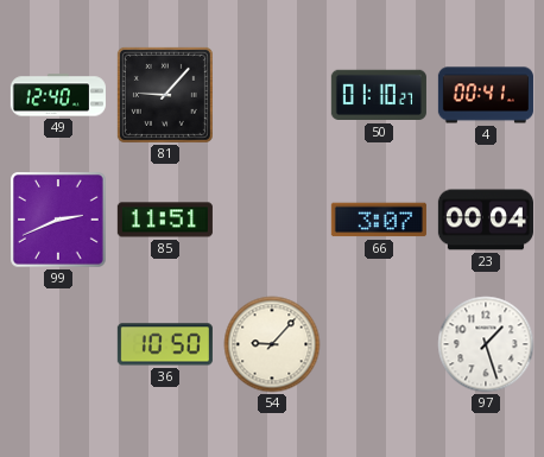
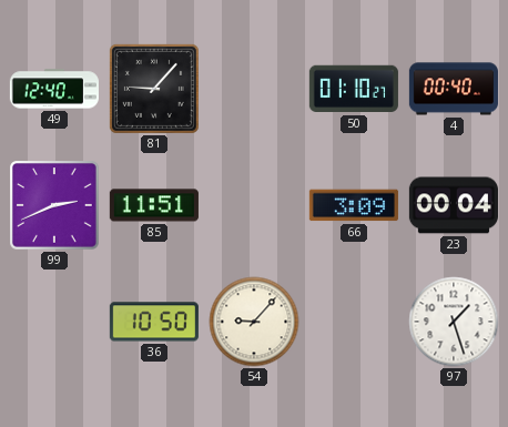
4: 00:41 -> 00:40
66: 3:07 -> 3:09
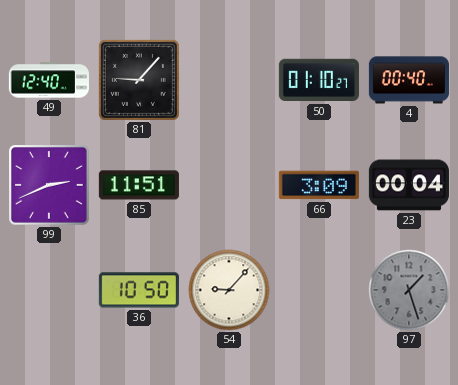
97 dial: white -> grey
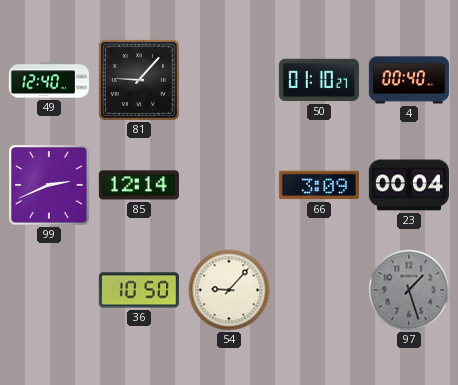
85: 11:51 -> 12:14
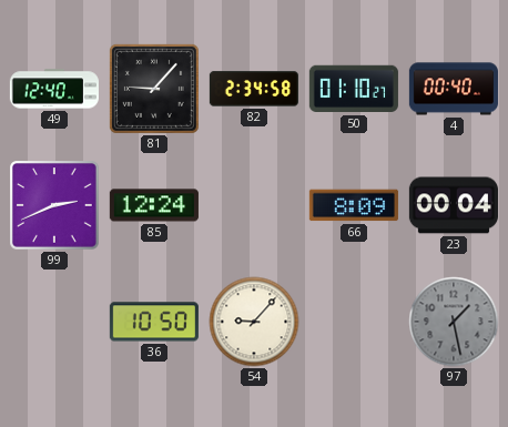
82: none -> 2:34
85: 12:14 -> 12:24
66: 3:09 -> 8:09
97: 1:27 -> 1:28
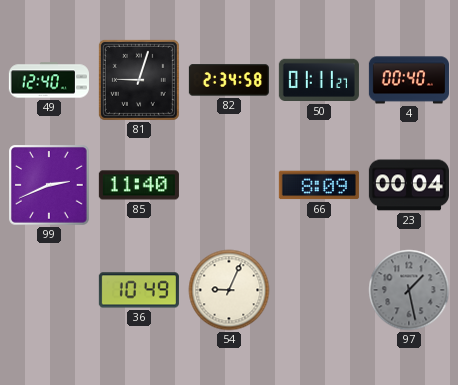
81: 9:07 -> 9:03
50: 01:10 -> 01:11
85: 12:24 -> 11:40
36: 10:50 -> 10:49
54: 9:07 -> 9:04
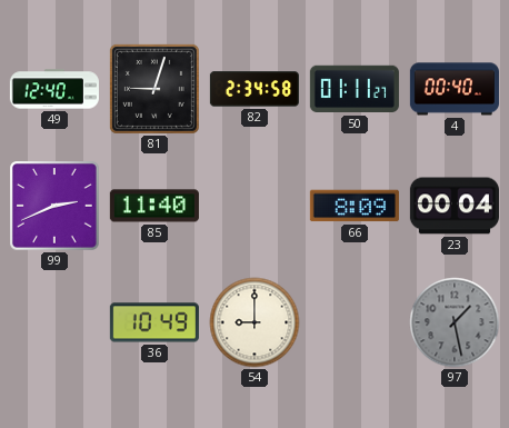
54: 9:04 -> 9:00
